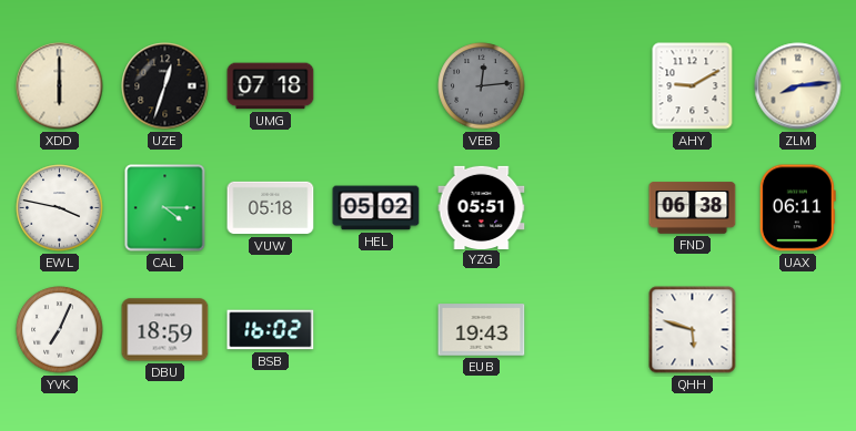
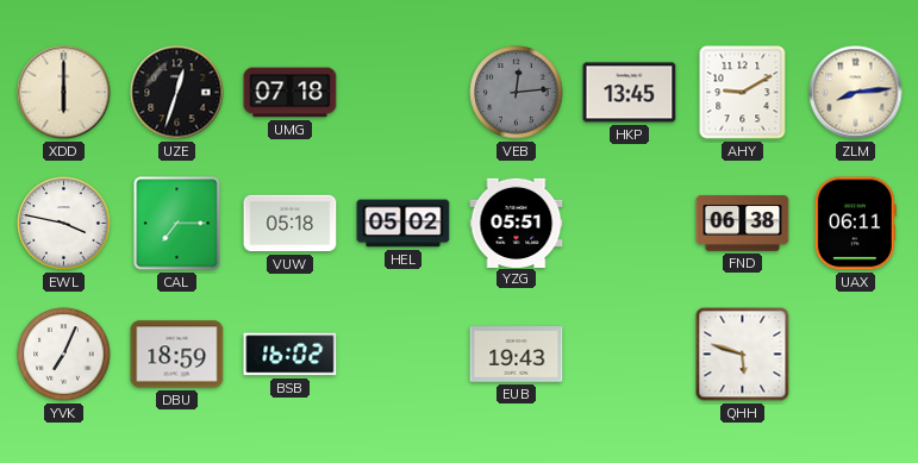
HKP: none -> 13:45
CAL: 4:15 -> 7:15
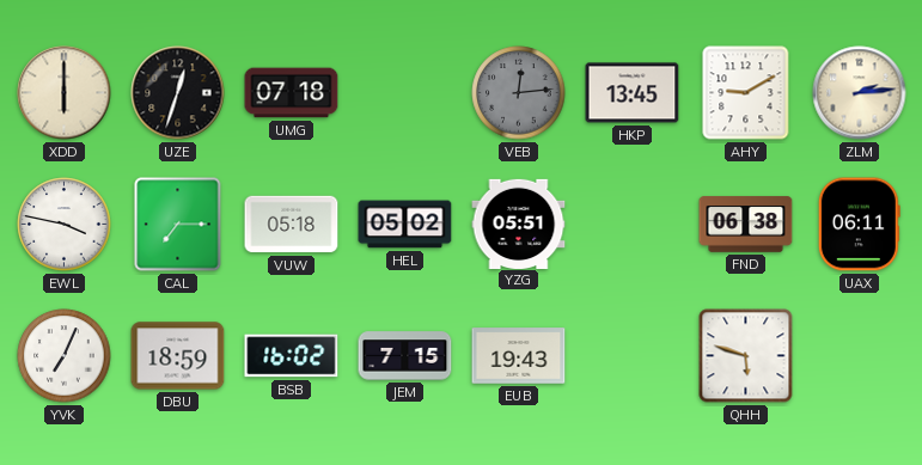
ZLM: 8:14 -> 2:14
JEM: none -> 7:15
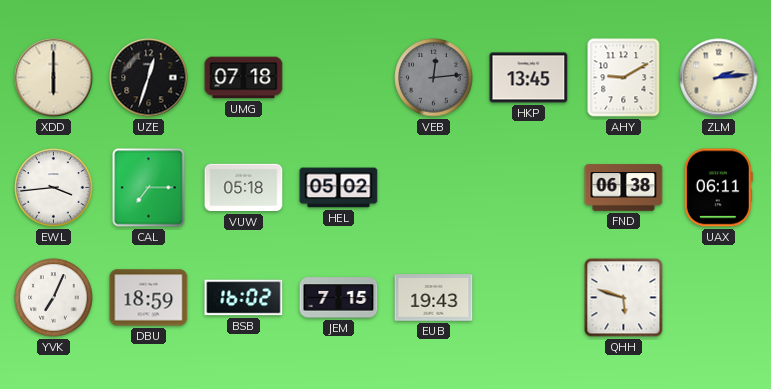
EWL: 3:47 -> 3:44
YZG: 05:51 -> none
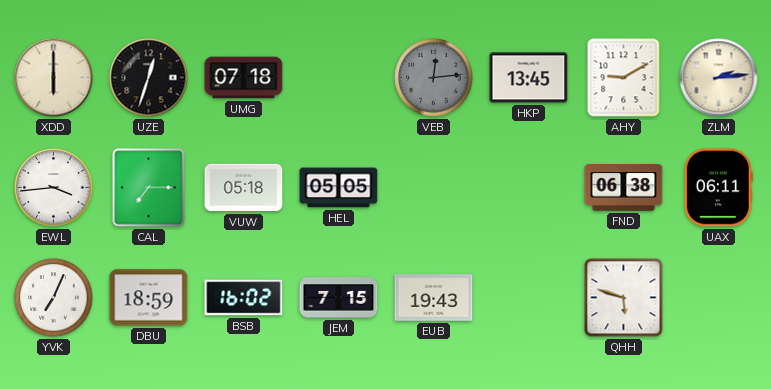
HEL: 05:02 -> 05:05
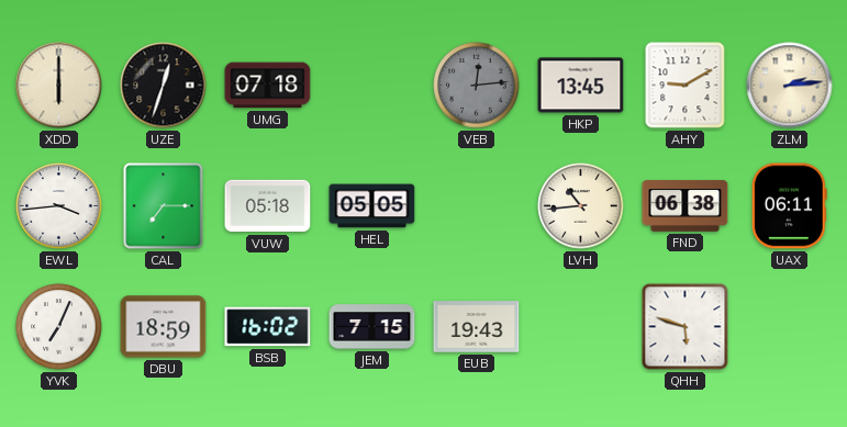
LVH: none -> 10:44
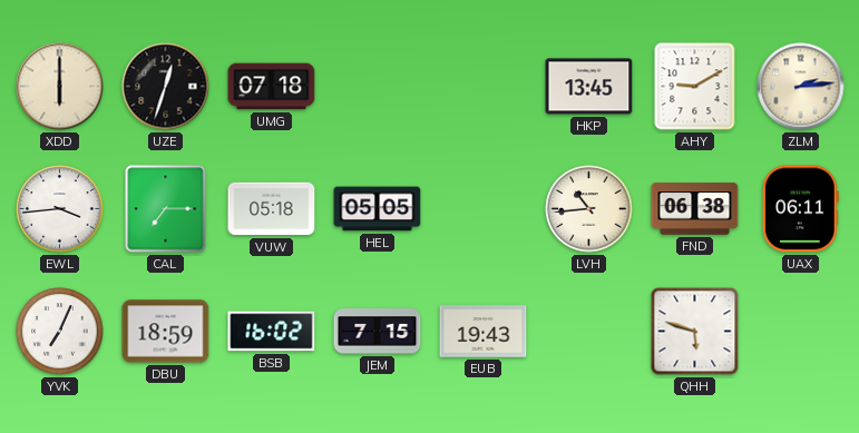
VEB: 12:14 -> none
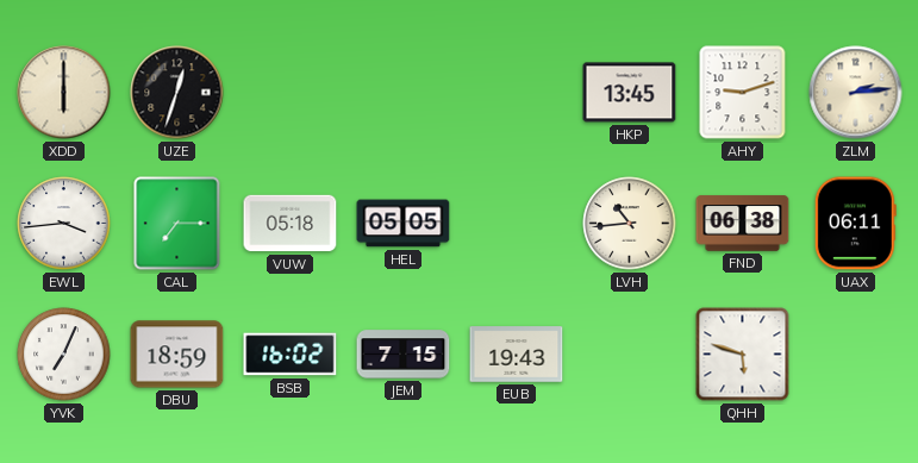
UMG: 07:18 -> none
AHY: 9:10 -> 9:12
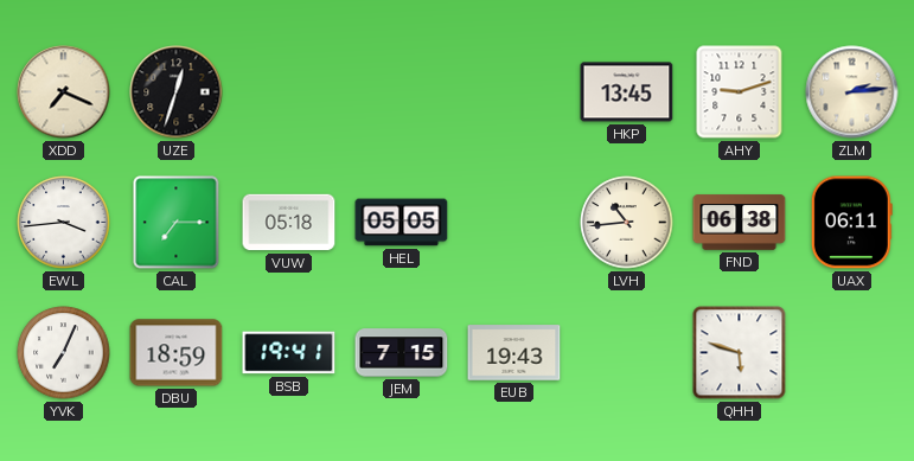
XDD: 6:00 -> 7:19
BSB: 16:02 -> 19:41
